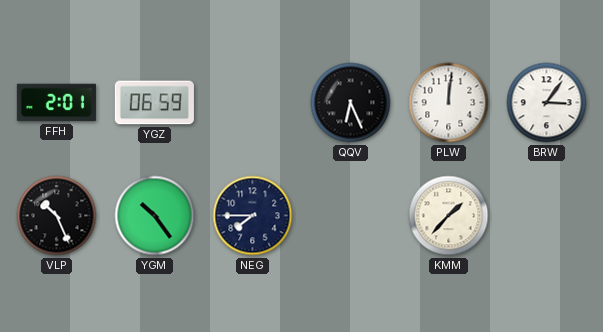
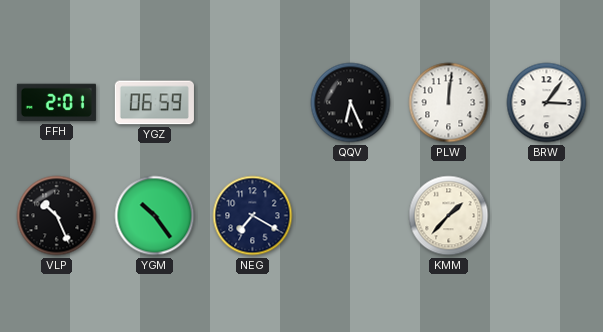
NEG: 7:45 -> 7:20
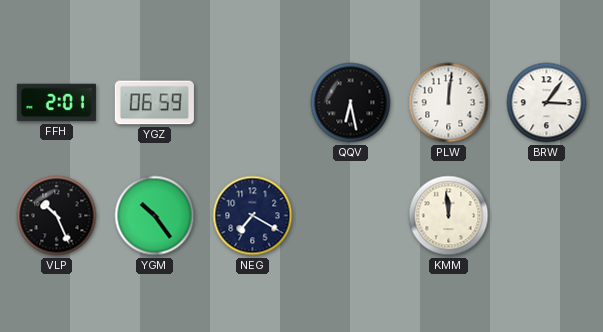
QQV: 6:26 -> 6:28
KMM: 1:37 -> 11:59
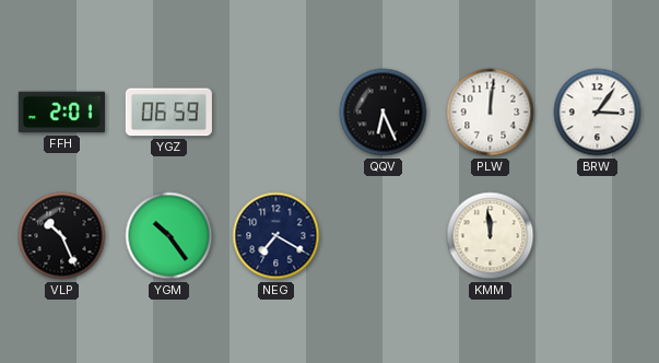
QQV: 6:28 -> 6:26
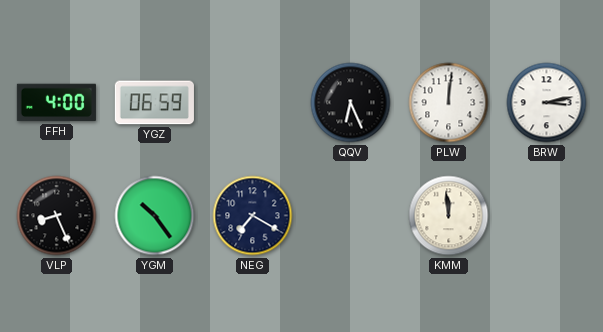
FFH: 2:01 -> 4:00
BRW: 3:06 -> 3:13
VLP: 10:26 -> 8:26
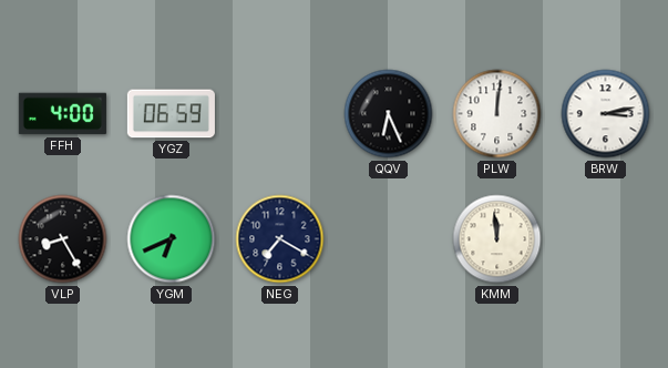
VLP: 8:26 -> 8:25
YGM: 10:24 -> 6:41
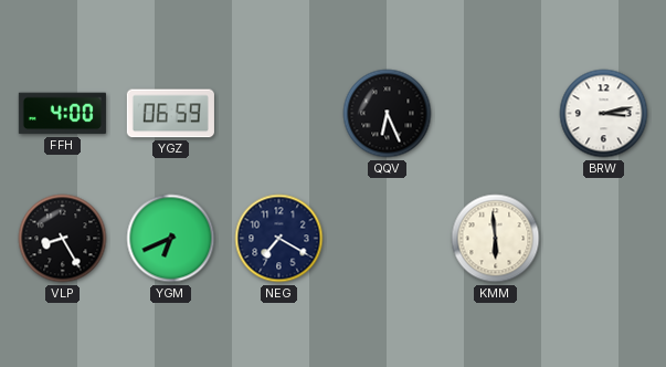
PLW: 12:01 -> none
KMM: 11:59 -> 5:59
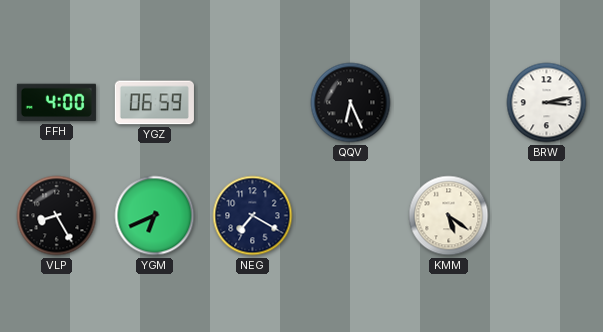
KMM: 5:59 -> 5:21
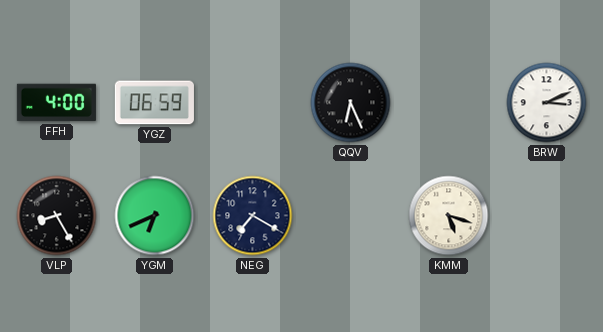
BRW: 3:13 -> 3:11
KMM: 5:21 -> 5:18
